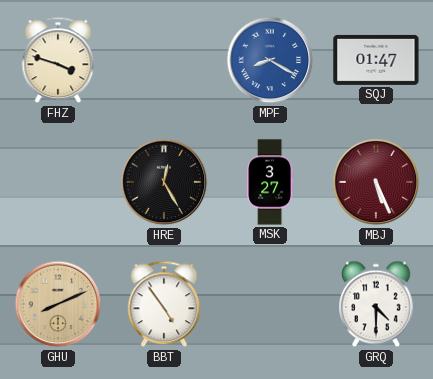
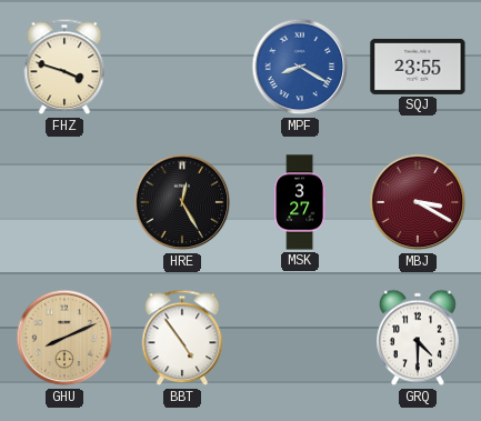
SQJ: 01:47 -> 23:55
MBJ: 5:26 -> 3:20
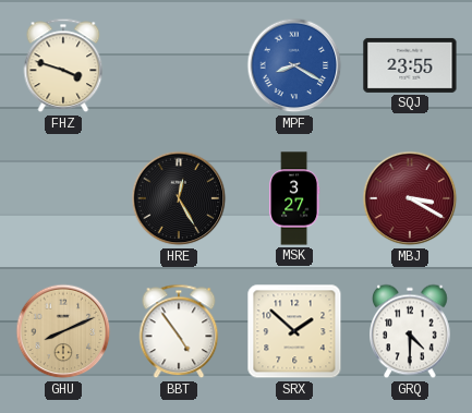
SRX: none -> 1:52
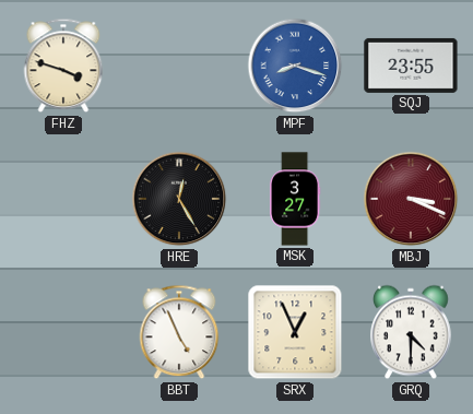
MPF: 8:20 -> 8:18
MBJ: 3:20 -> 3:19
GHU: 8:11 -> none
BBT: 4:54 -> 4:56
SRX: 1:52 -> 12:56
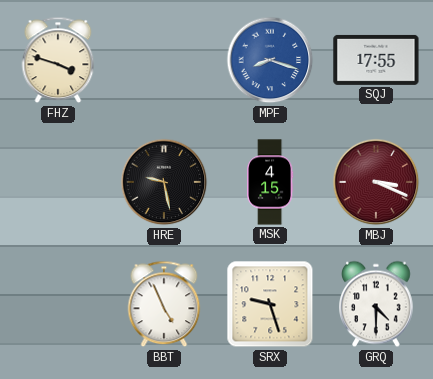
SQJ: 23:55 -> 17:55
HRE: 12:25 -> 9:28
MSK: 3:27 -> 4:15
SRX: 12:56 -> 9:27
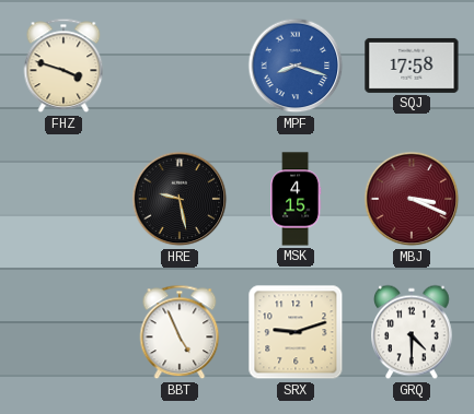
SQJ: 17:55 -> 17:58
SRX: 9:27 -> 9:12
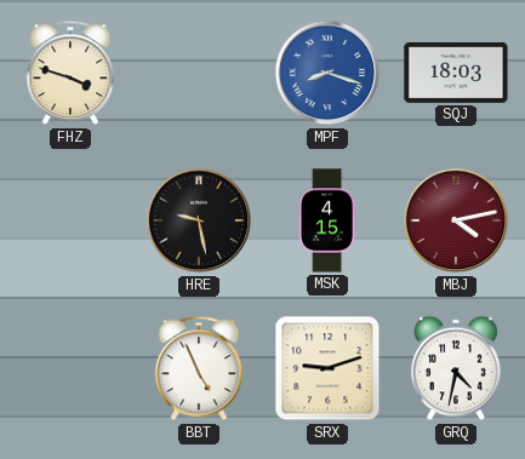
SQJ: 17:58 -> 18:03
MBJ: 3:19 -> 4:13
GRQ: 4:30 -> 4:32
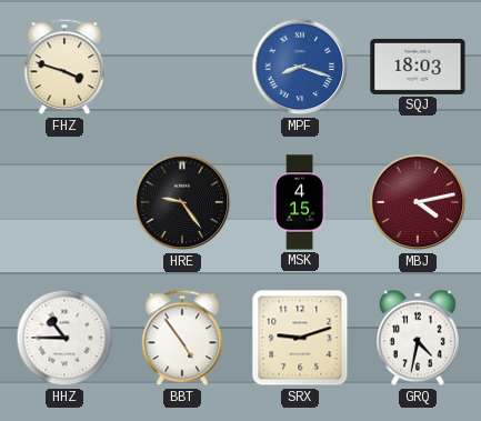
HRE: 9:28 -> 9:24
HHZ: none -> 10:45
BBT: 4:56 -> 4:54
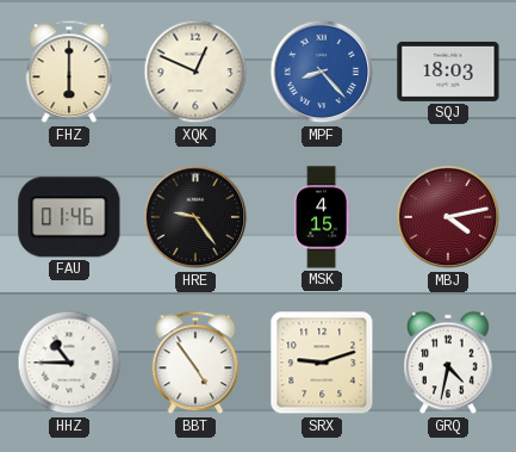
FHZ: 3:48 -> 6:00
XQK: none -> 12:49
MPF: 8:18 -> 8:23
FAU: none -> 01:46
